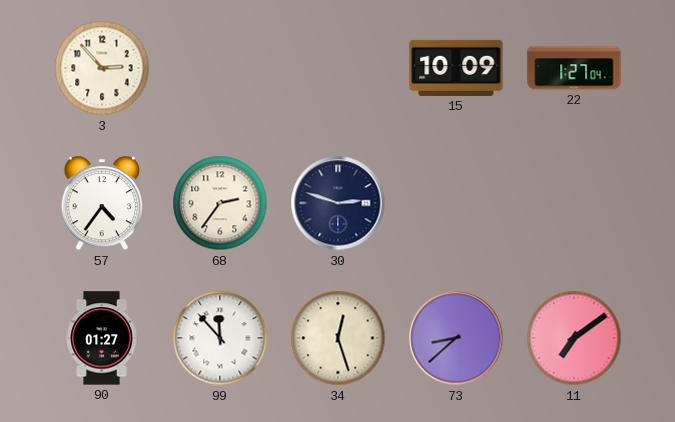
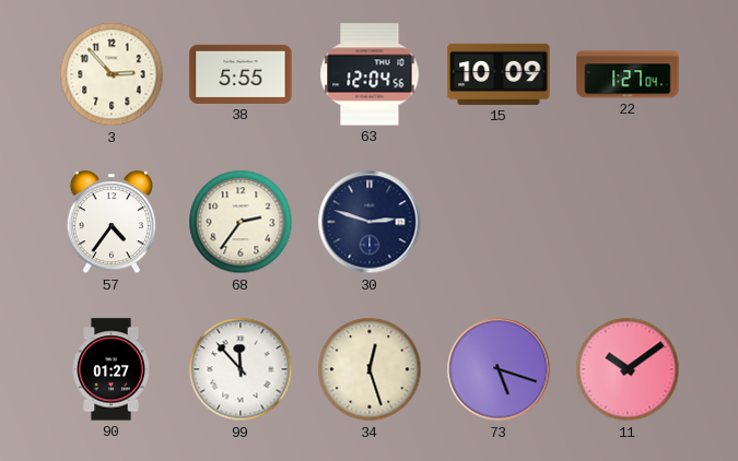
38: none -> 5:55
63: none -> 12:04
73: 8:38 -> 5:18
11: 7:09 -> 10:09
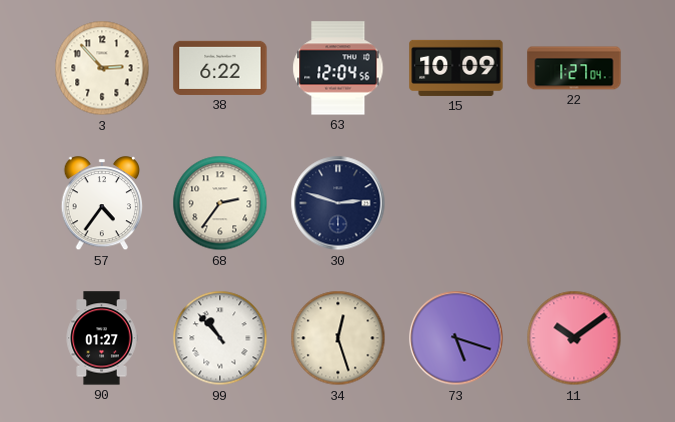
38: 5:55 -> 6:22
99: 11:53 -> 10:53
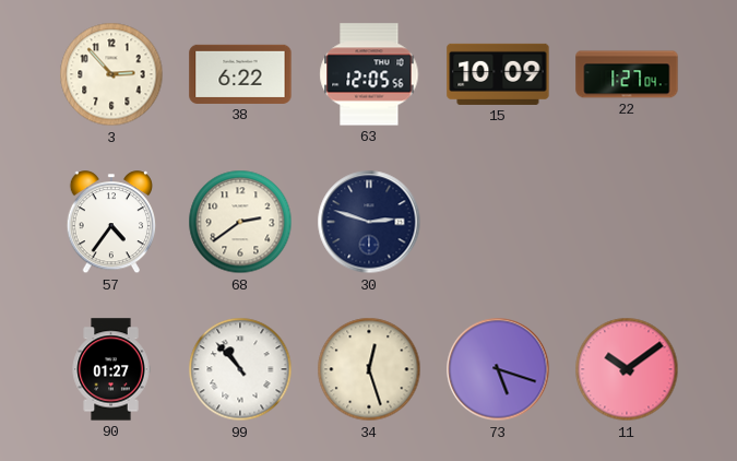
63: 12:04 -> 12:05
68: 2:36 -> 2:39
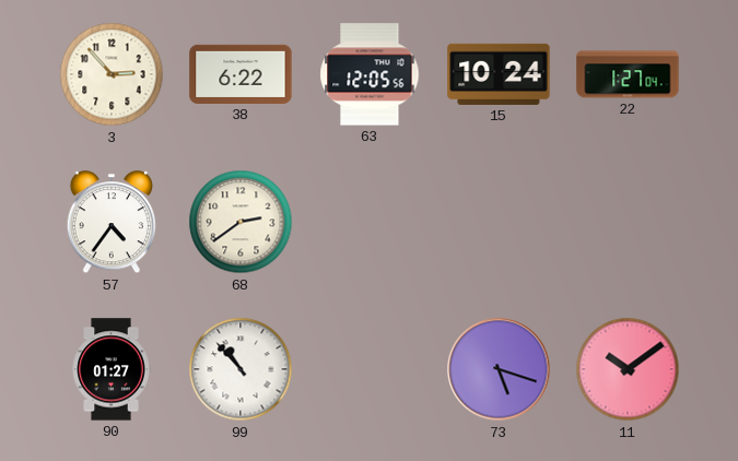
15: 10:09 -> 10:24
30: 2:48 -> none
34: 12:27 -> none
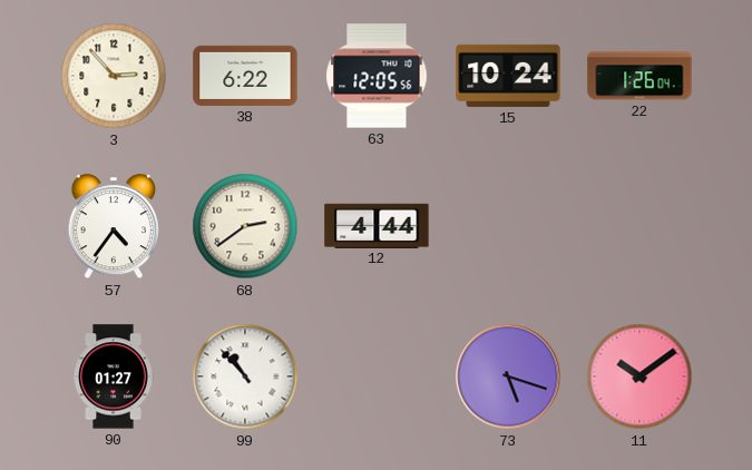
22: 1:27 -> 1:26
12: none -> 4:44
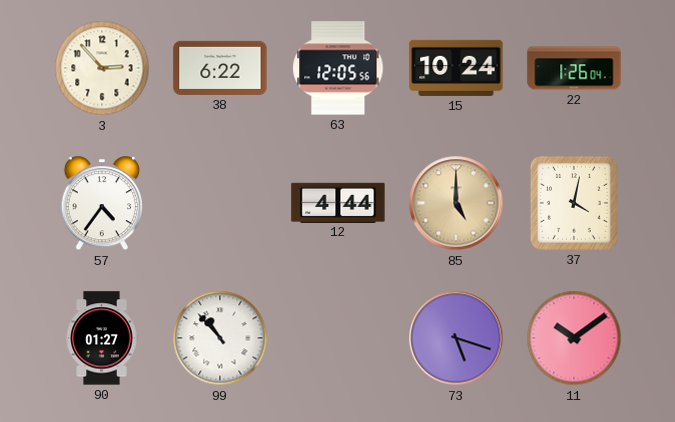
68: 2:39 -> none
85: none -> 5:00
37: none -> 4:02
